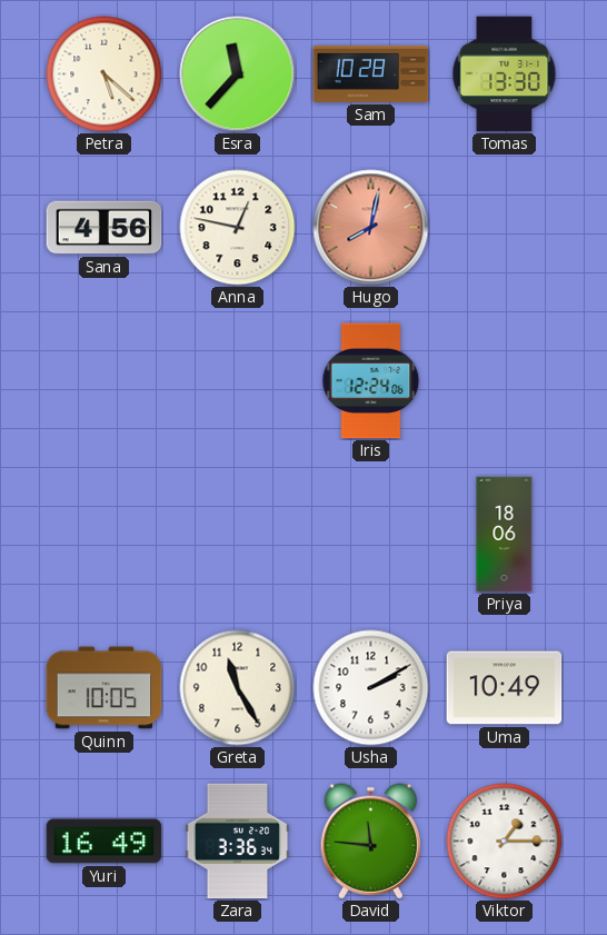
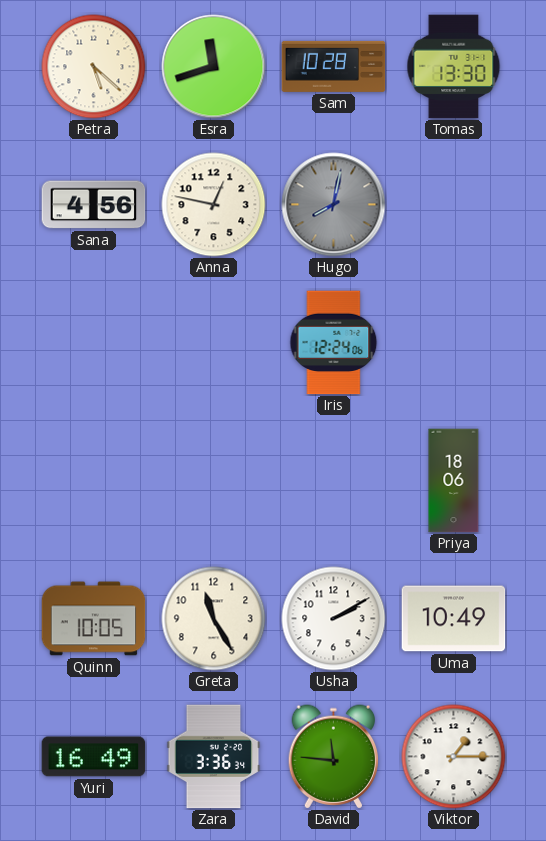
Esra: 11:37 -> 11:42
Hugo dial: salmon -> grey
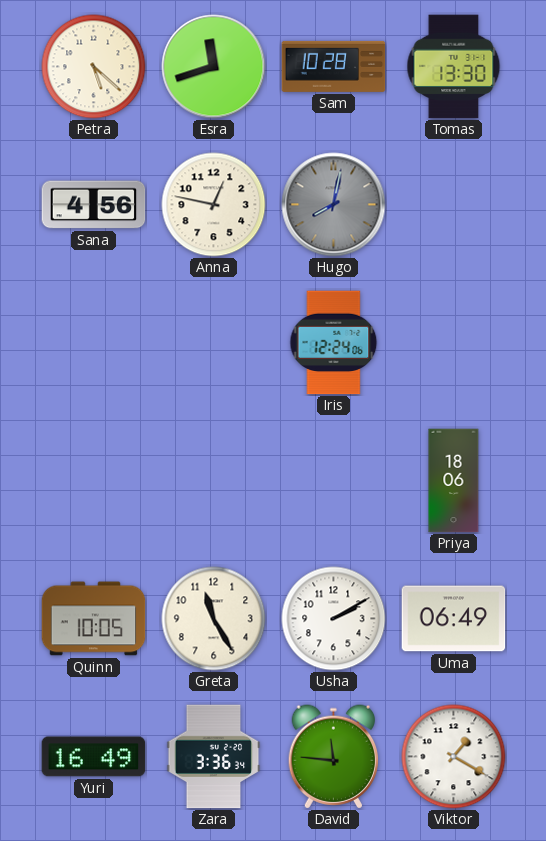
Uma: 10:49 -> 06:49
Viktor: 1:15 -> 1:20
